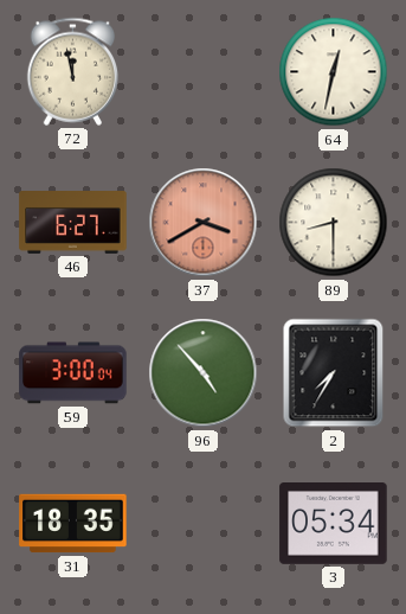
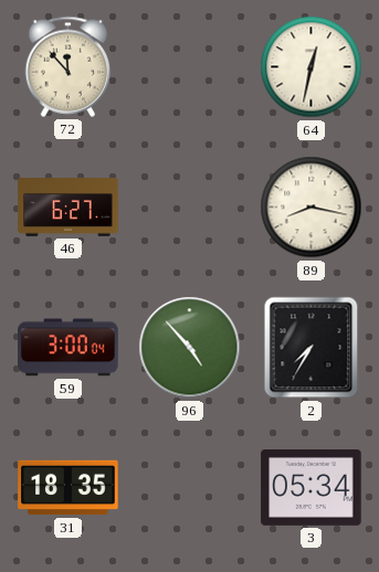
72: 11:58 -> 11:53
37: 3:40 -> none
89: 8:30 -> 8:17
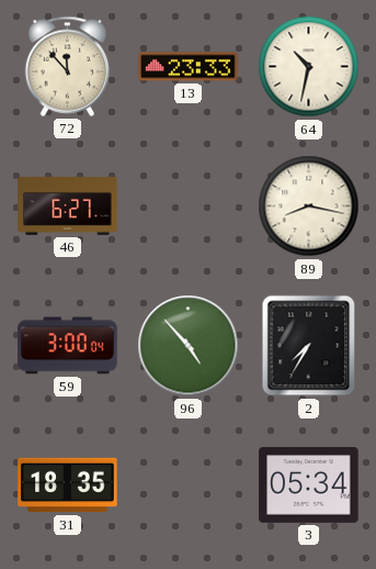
13: none -> 23:33
64: 12:32 -> 10:32
